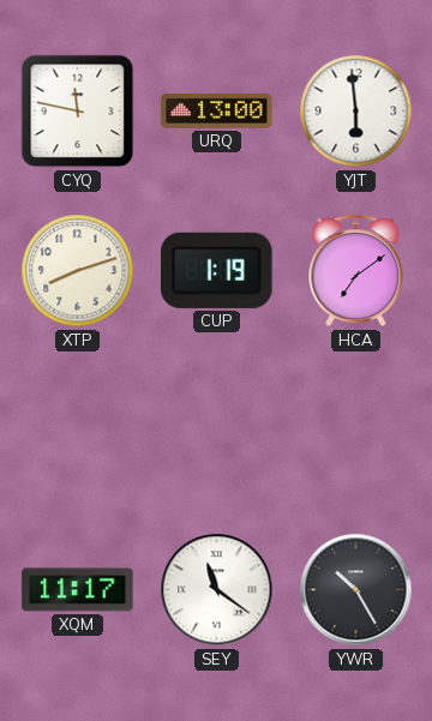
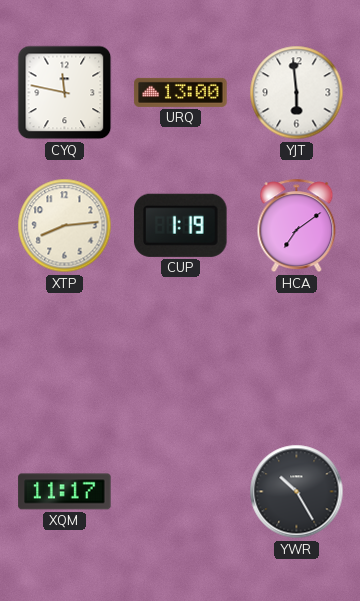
XTP: 8:12 -> 8:14
SEY: 11:21 -> none
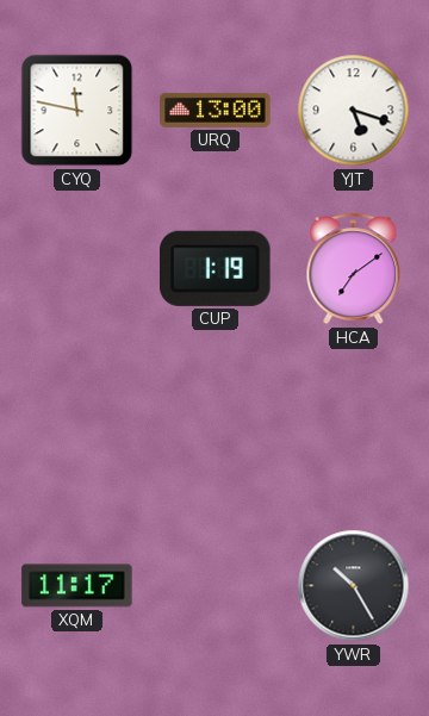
YJT: 5:59 -> 5:18
XTP: 8:14 -> none
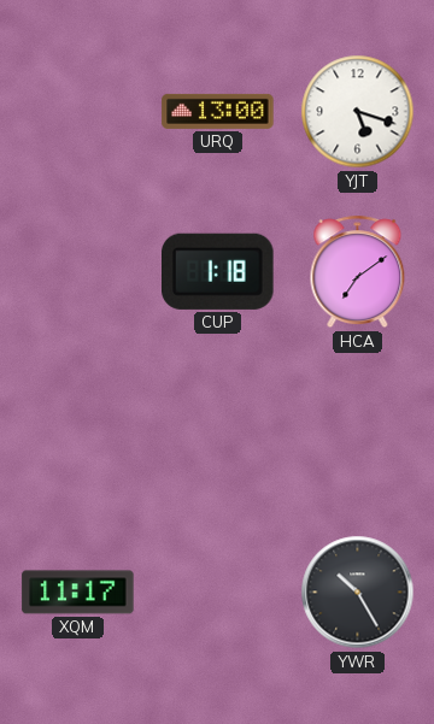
CYQ: 11:47 -> none
CUP: 1:19 -> 1:18
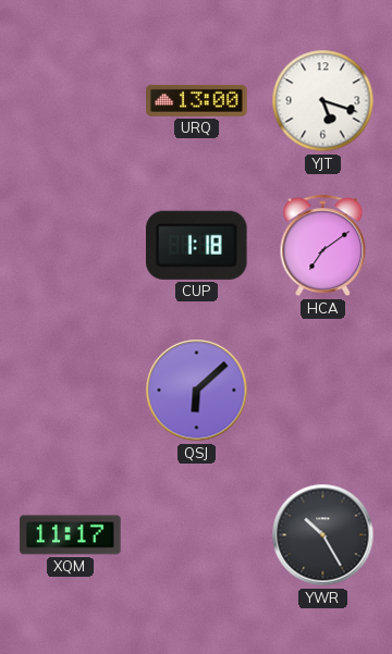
QSJ: none -> 6:08
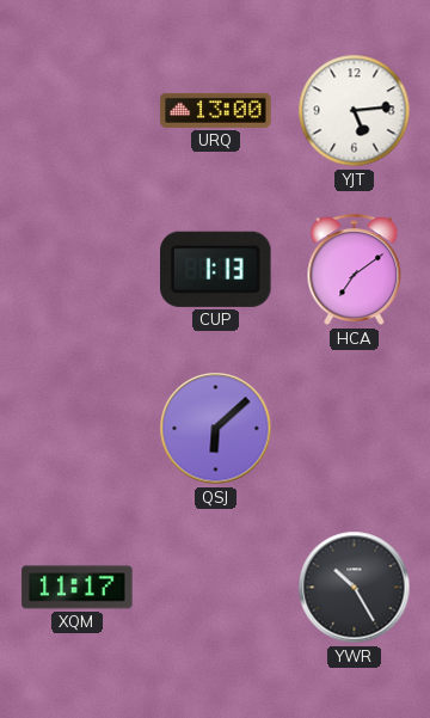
YJT: 5:18 -> 5:14
CUP: 1:18 -> 1:13
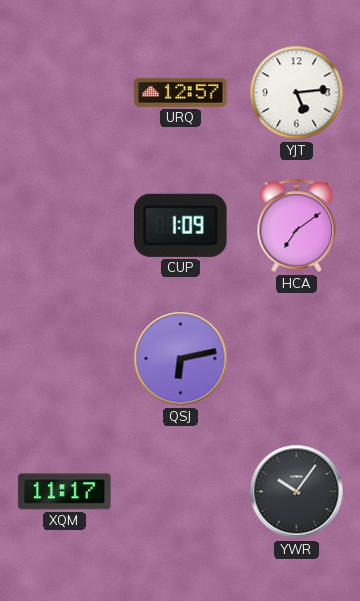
URQ: 13:00 -> 12:57
CUP: 1:13 -> 1:09
QSJ: 6:08 -> 6:13
YWR: 10:25 -> 10:06
